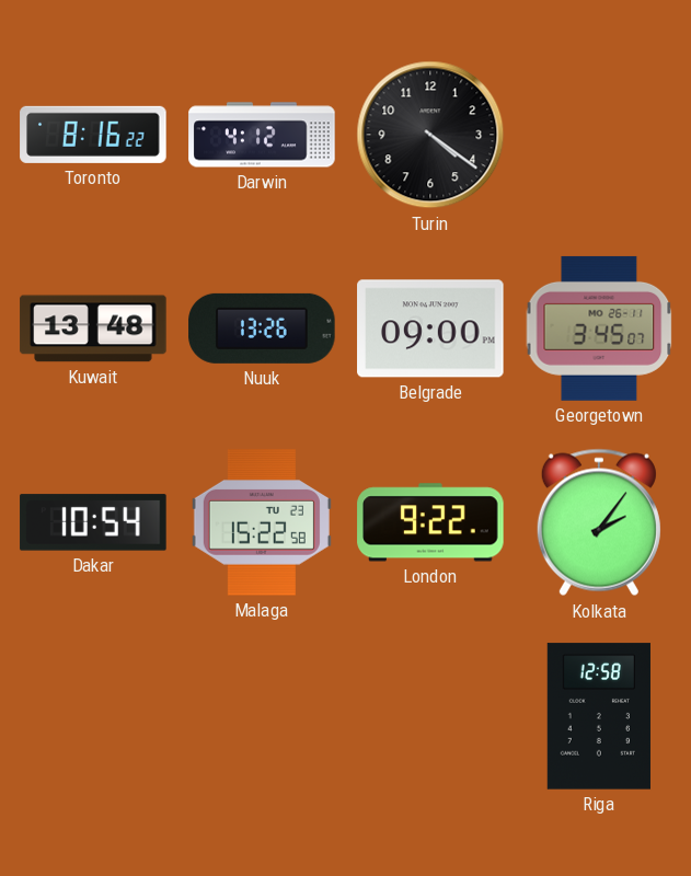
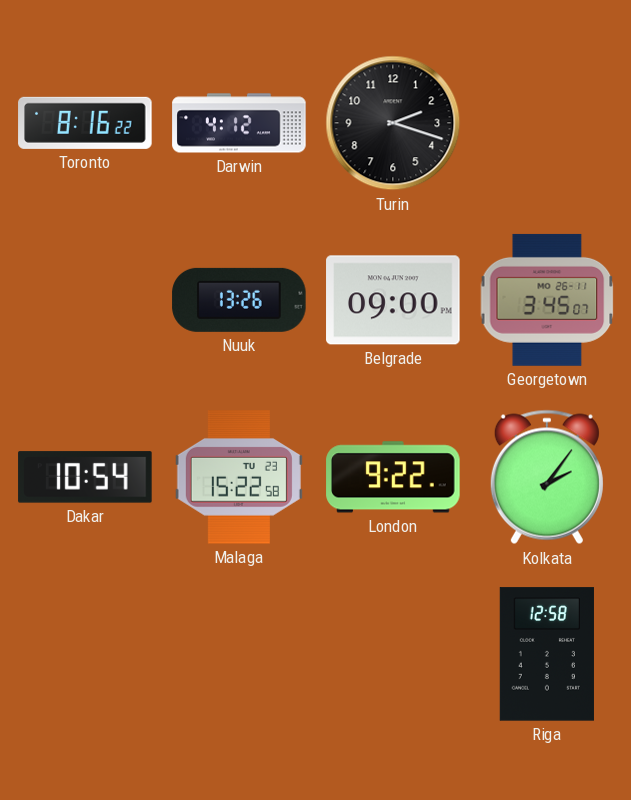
Turin: 4:21 -> 2:18
Kuwait: 13:48 -> none
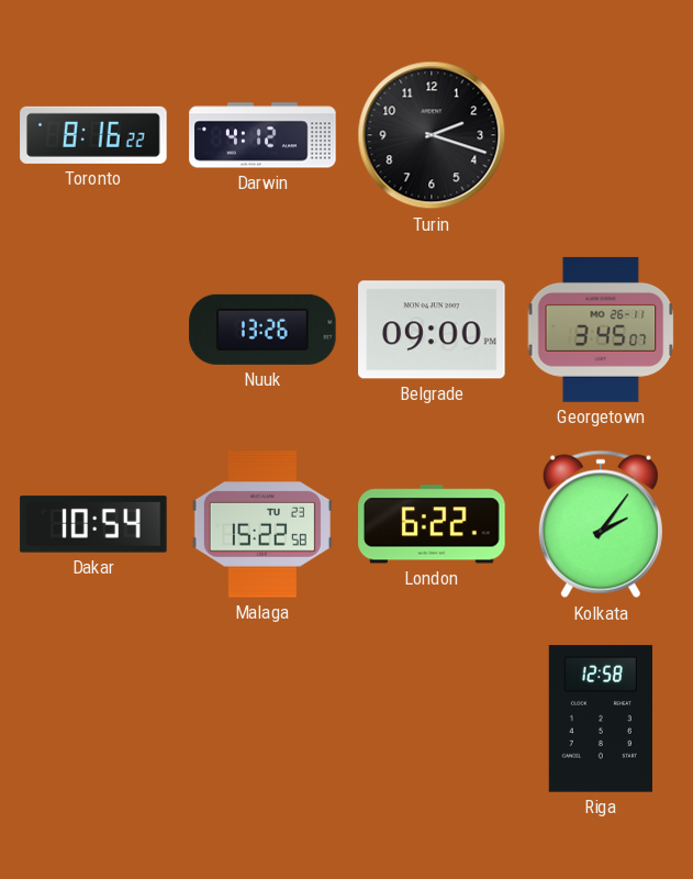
London: 9:22 -> 6:22
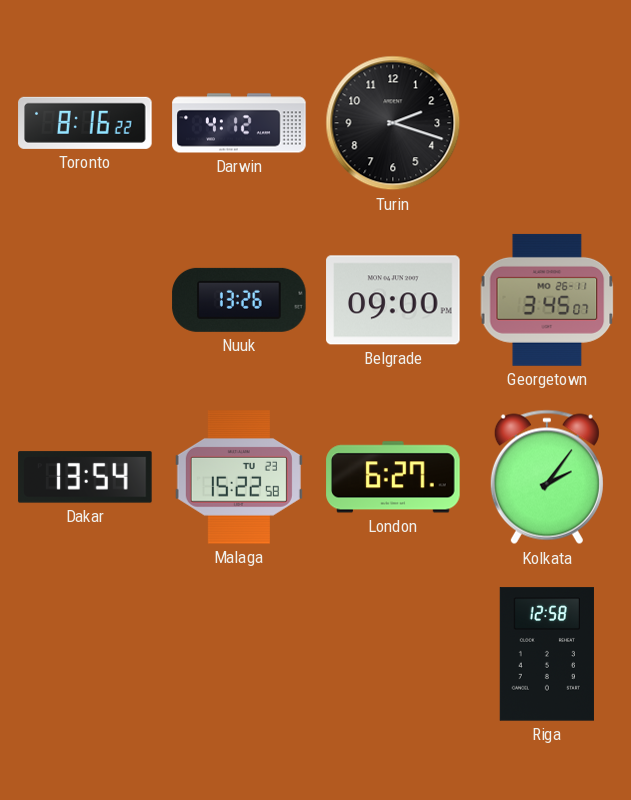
Dakar: 10:54 -> 13:54
London: 6:22 -> 6:27
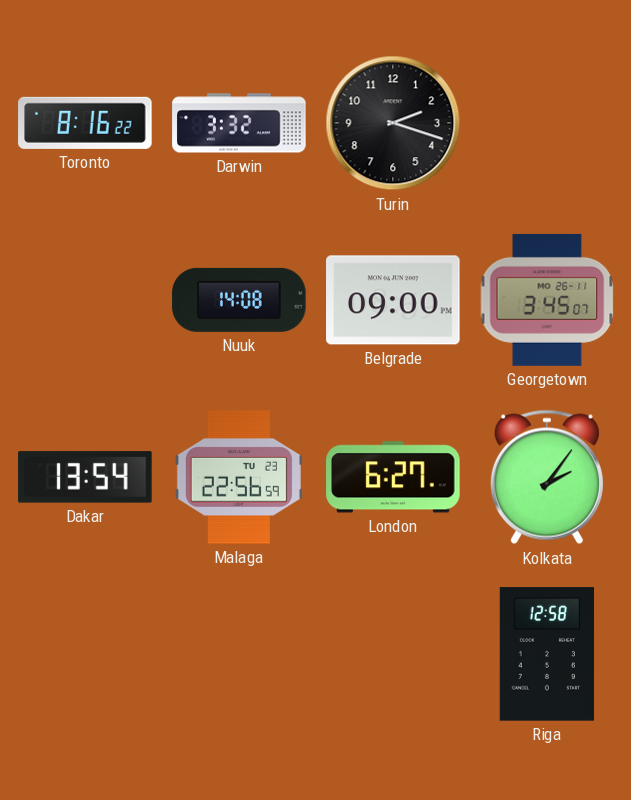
Darwin: 4:12 -> 3:32
Nuuk: 13:26 -> 14:08
Malaga: 15:22 -> 22:56
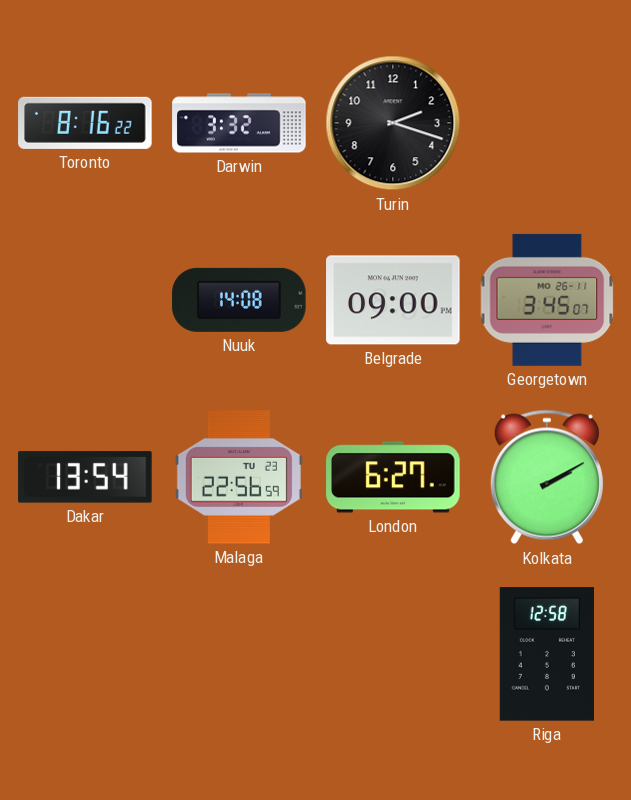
Kolkata: 2:06 -> 2:10
